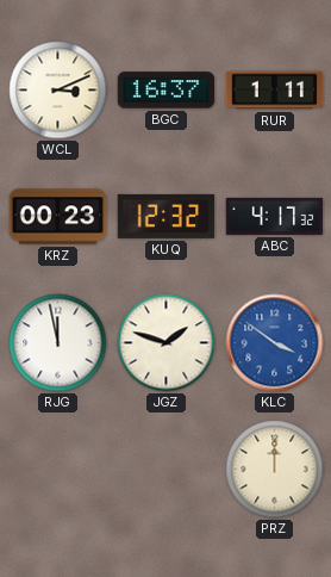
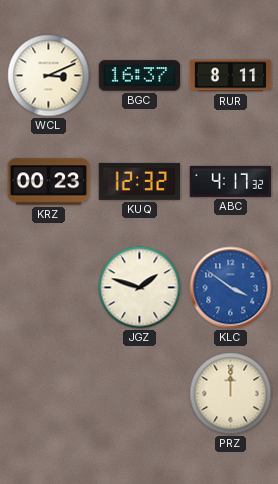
RUR: 1:11 -> 8:11
RJG: 11:58 -> none
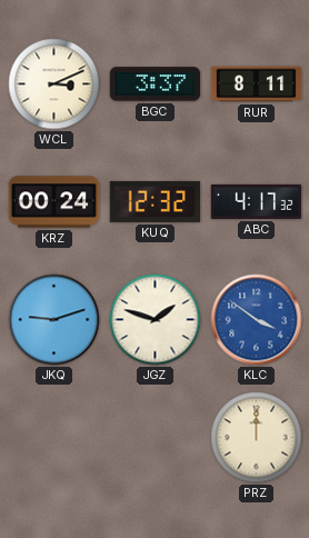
BGC: 16:37 -> 3:37
KRZ: 00:23 -> 00:24
JKQ: none -> 9:12
